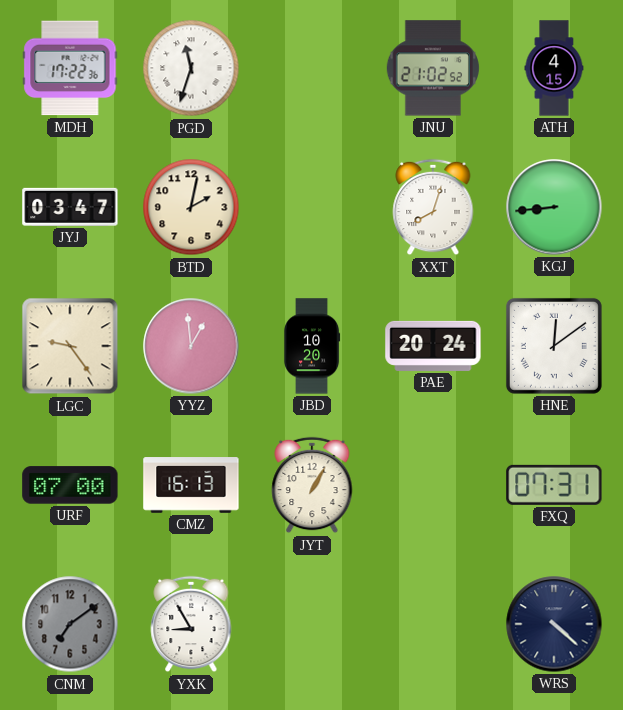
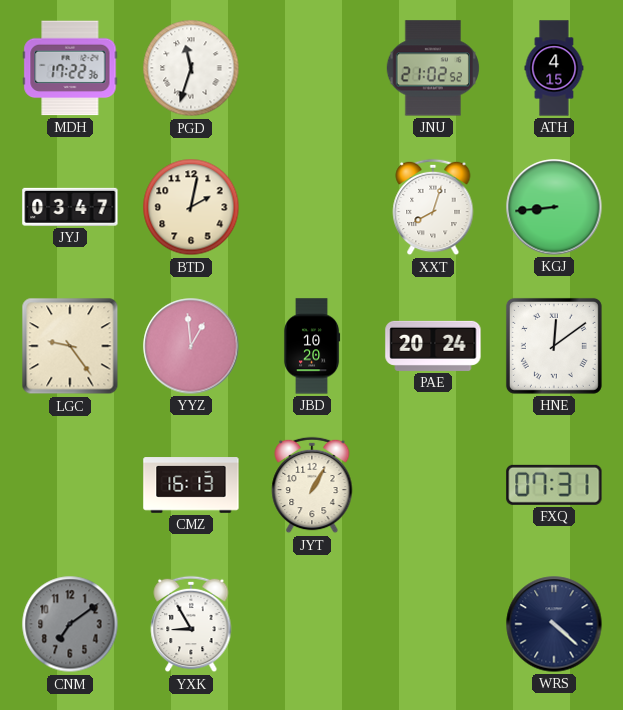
URF: 07:00 -> none
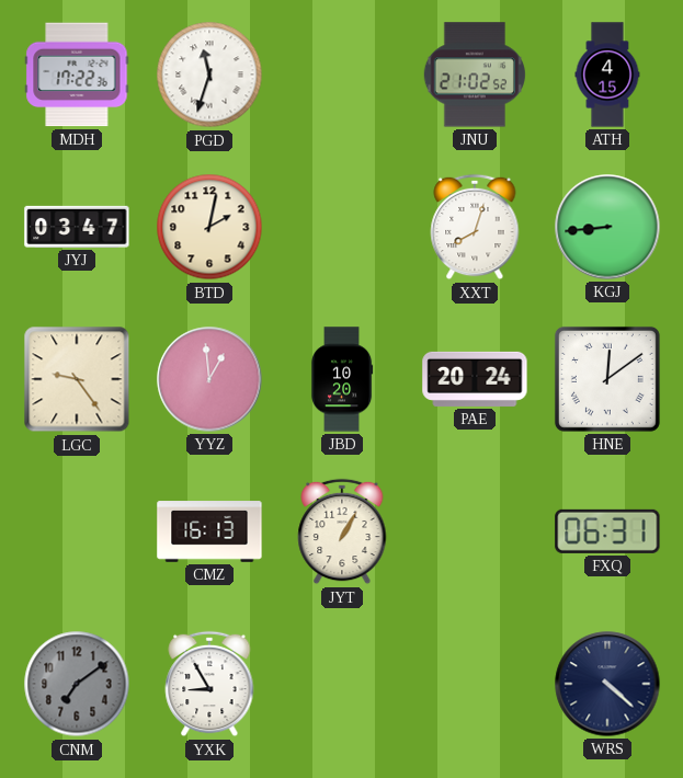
FXQ: 07:31 -> 06:31
